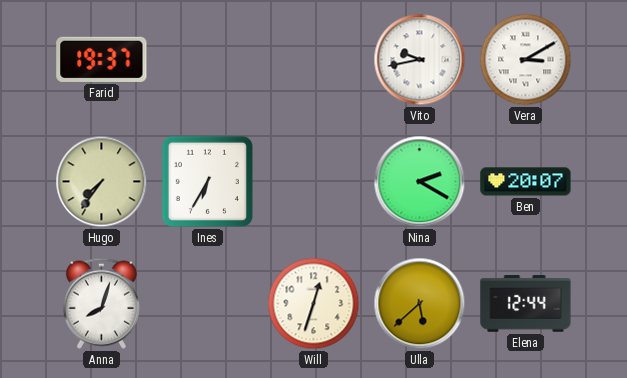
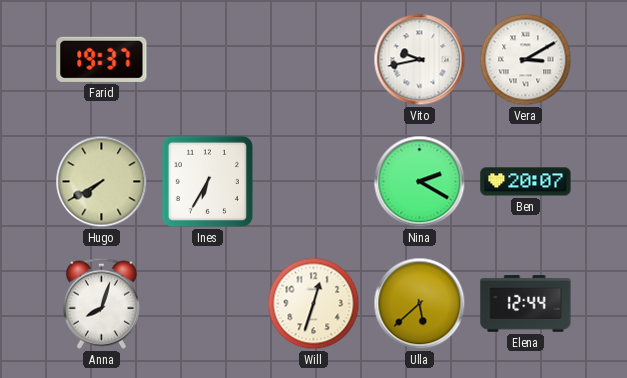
Hugo: 7:36 -> 7:40
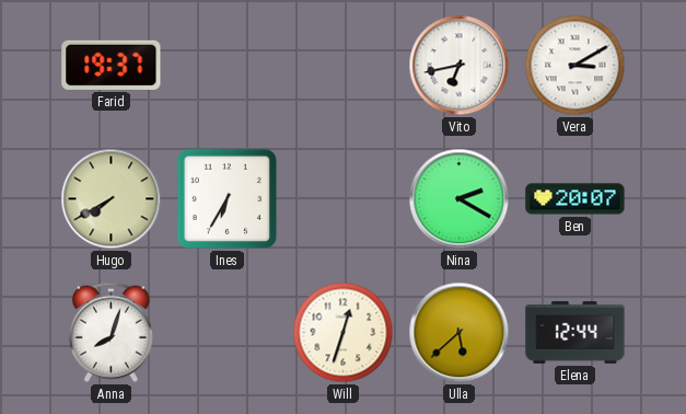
Vito: 9:43 -> 6:43
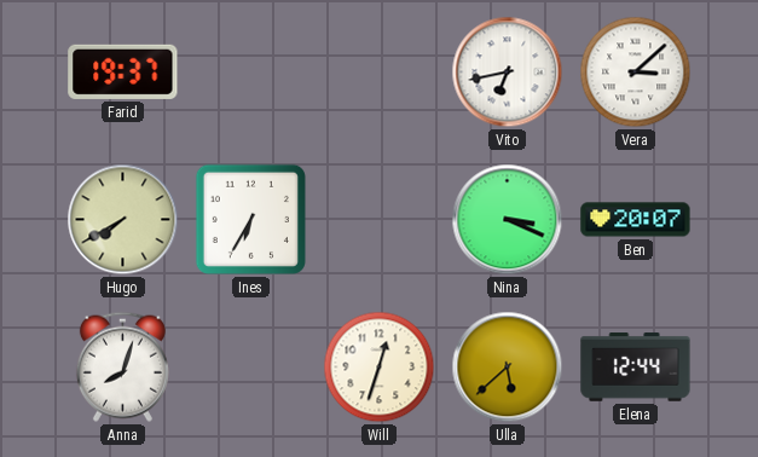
Vera: 3:10 -> 3:08
Nina: 2:20 -> 3:19
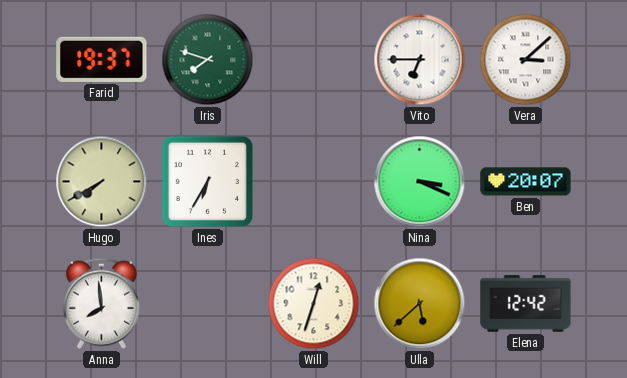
Iris: none -> 7:48
Vito: 6:43 -> 6:45
Anna: 8:03 -> 7:59
Elena: 12:44 -> 12:42
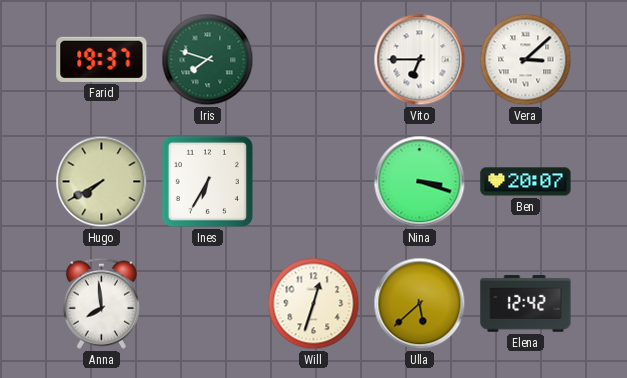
Nina: 3:19 -> 3:18
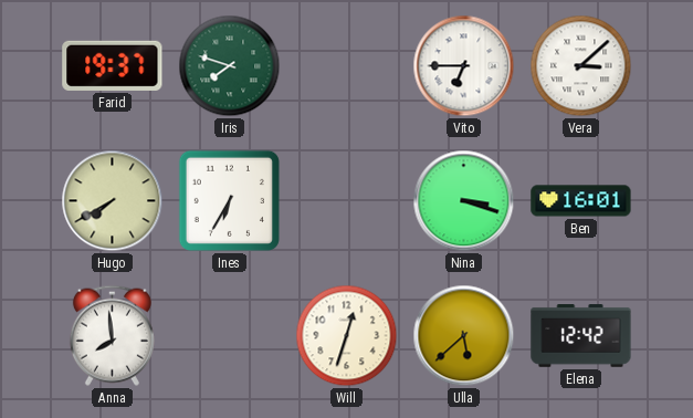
Ben: 20:07 -> 16:01
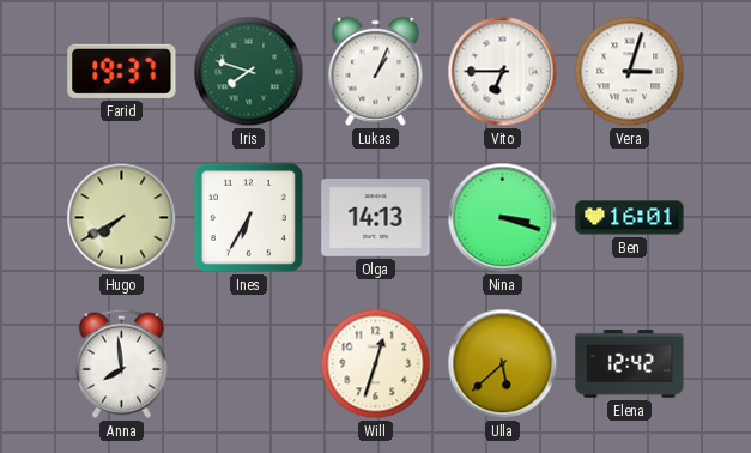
Lukas: none -> 1:04
Vera: 3:08 -> 3:03
Olga: none -> 14:13
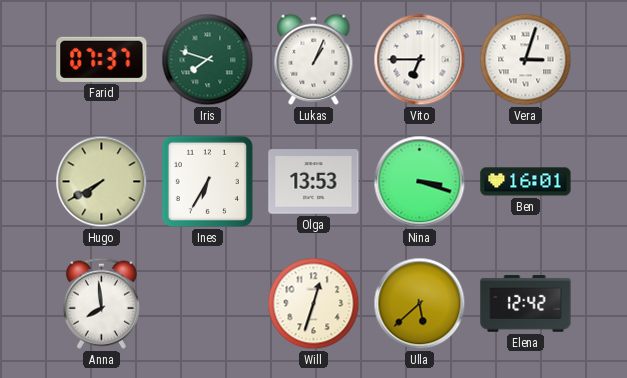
Farid: 19:37 -> 07:37
Olga: 14:13 -> 13:53
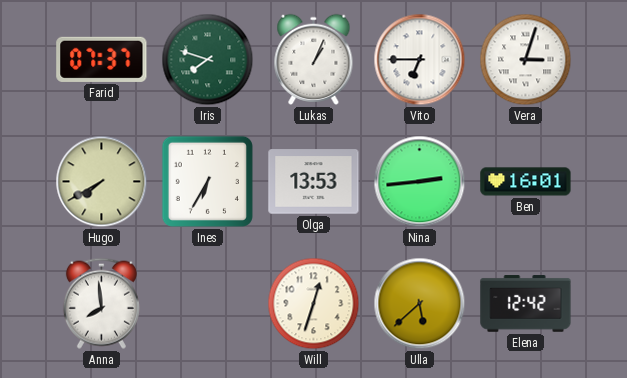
Nina: 3:18 -> 2:44
